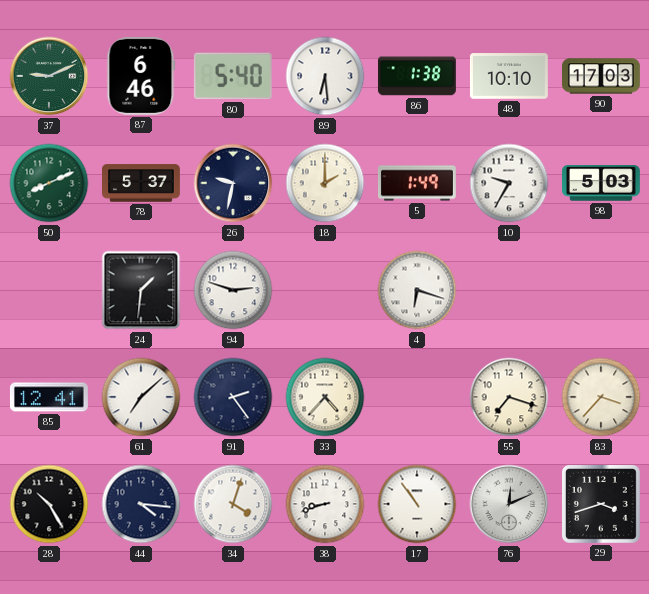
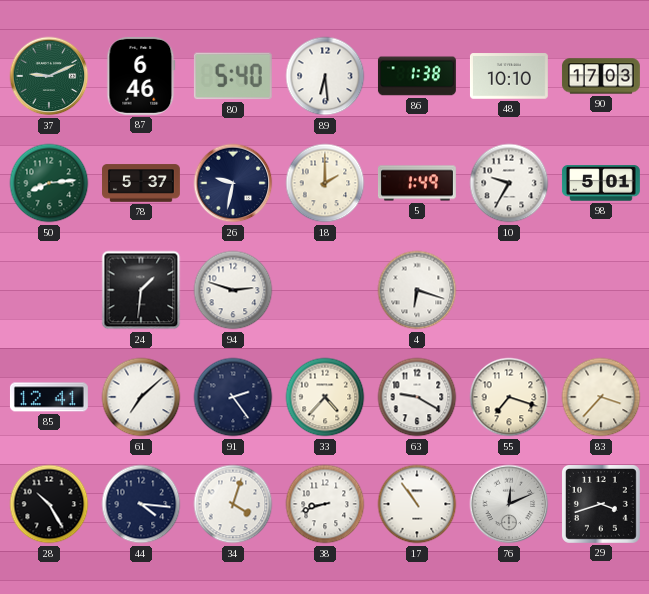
50: 8:11 -> 8:14
98: 5:03 -> 5:01
63: none -> 9:20
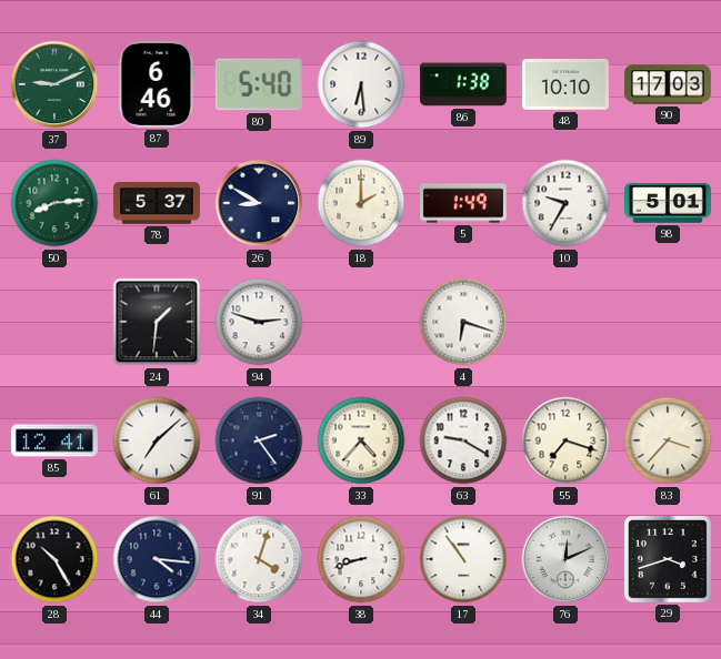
26: 9:32 -> 8:50
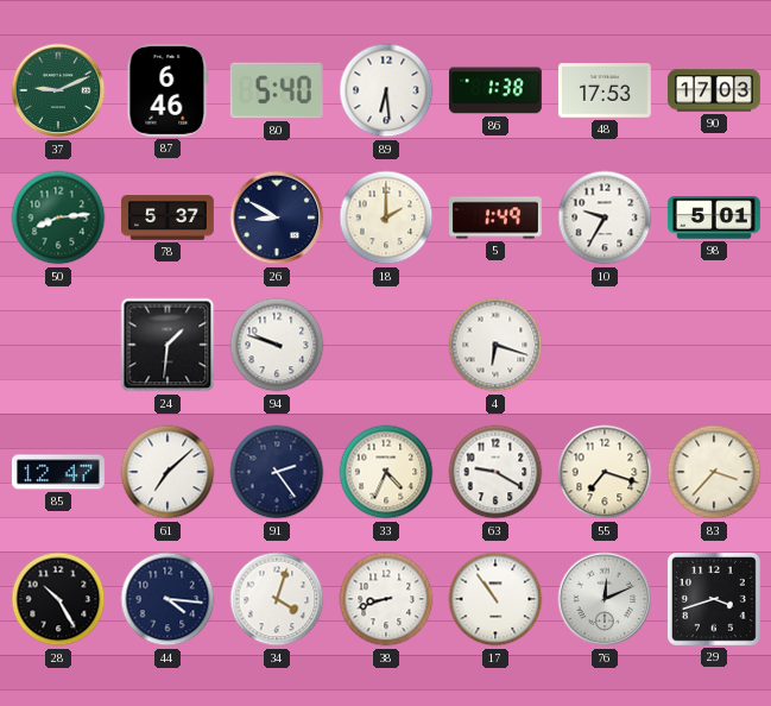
48: 10:10 -> 17:53
94: 2:48 -> 9:48
85: 12:41 -> 12:47
33: 4:37 -> 4:34
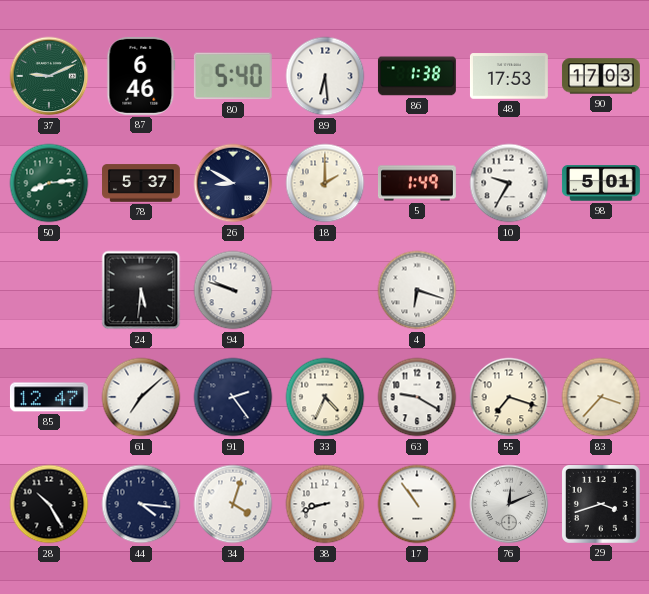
24: 1:31 -> 5:31
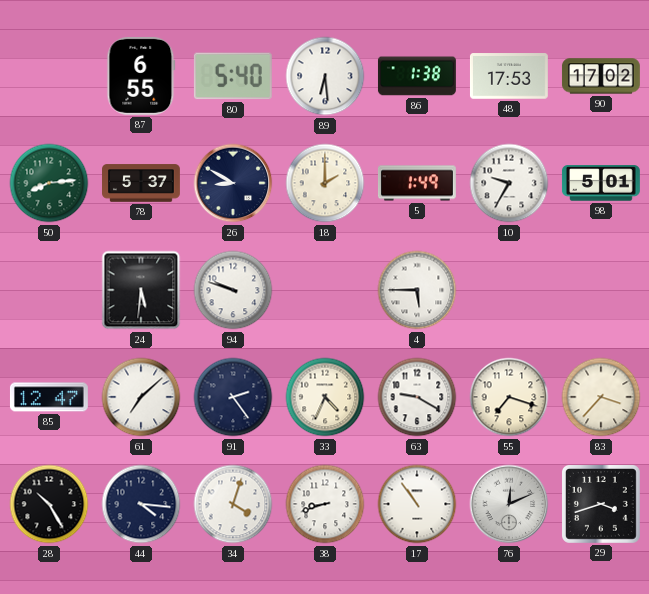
37: 9:11 -> none
87: 6:46 -> 6:55
90: 17:03 -> 17:02
4: 6:18 -> 5:45
